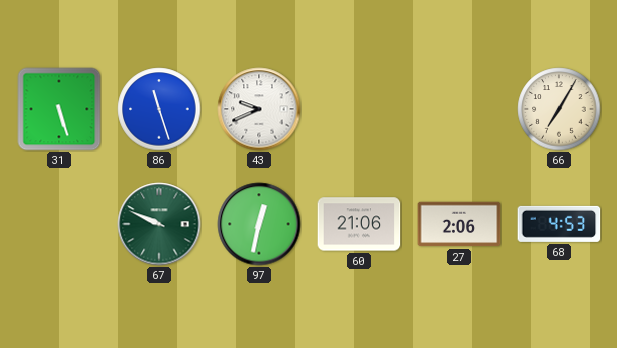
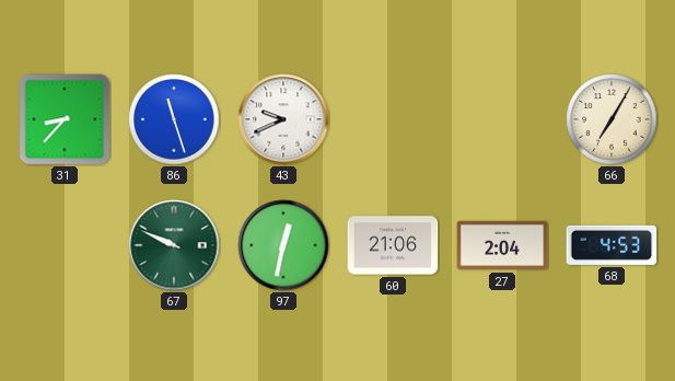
31: 5:27 -> 8:37
27: 2:06 -> 2:04
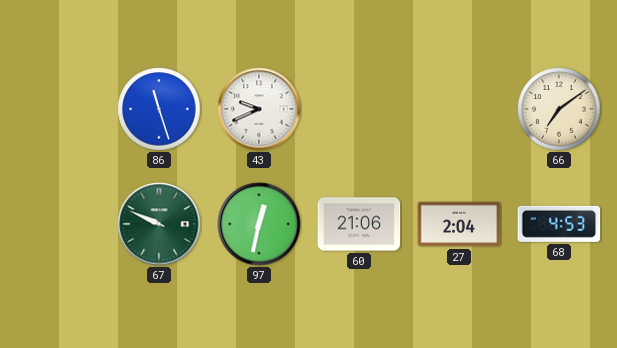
31: 8:37 -> none
66: 7:05 -> 7:09
